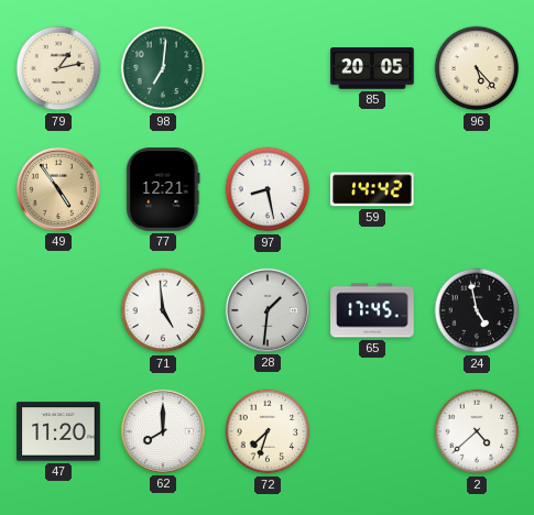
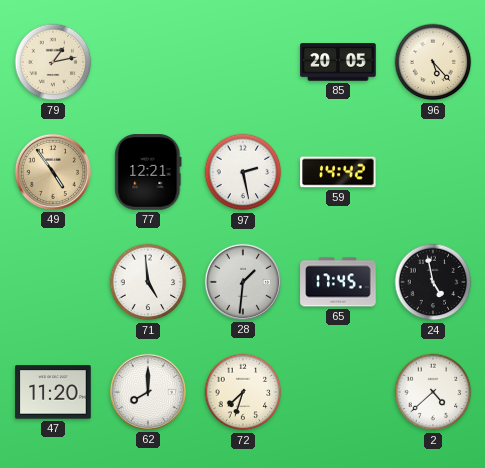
98: 7:01 -> none
97: 8:28 -> 2:28
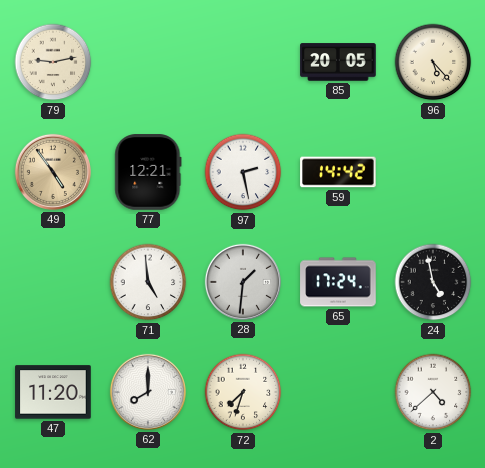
79: 1:13 -> 9:13
65: 17:45 -> 17:24
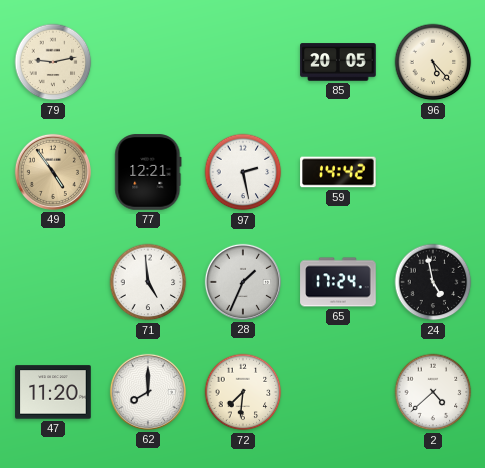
28: 1:31 -> 1:34
72: 7:33 -> 7:31
